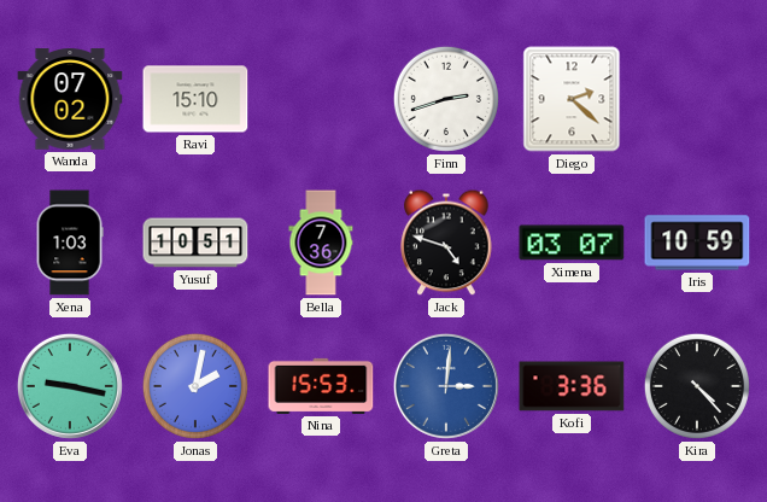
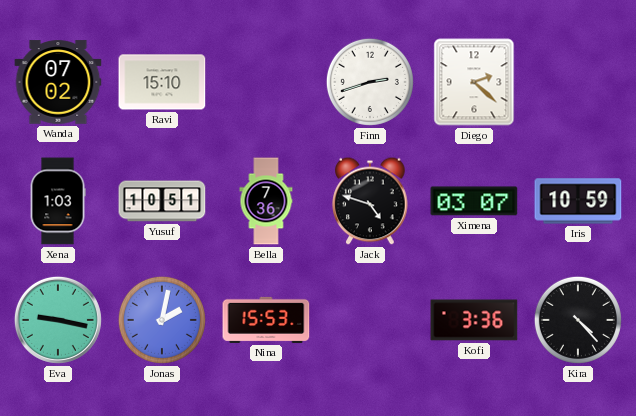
Greta: 3:01 -> none
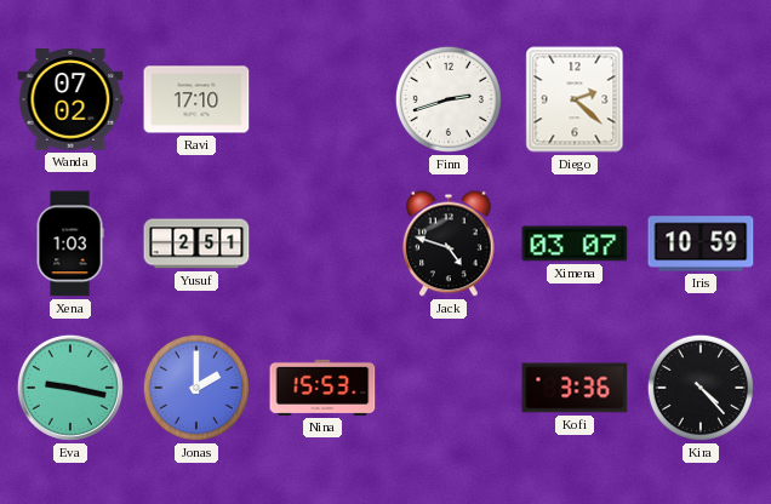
Ravi: 15:10 -> 17:10
Yusuf: 10:51 -> 2:51
Bella: 7:36 -> none
Jonas: 2:02 -> 2:00
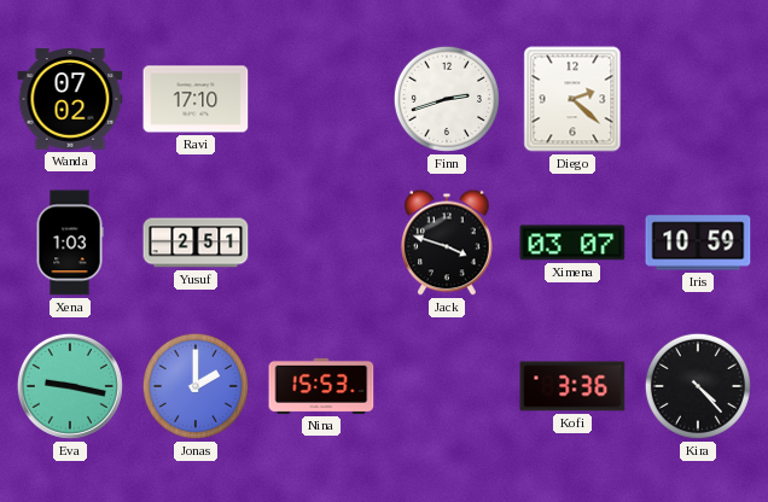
Jack: 4:48 -> 3:48
